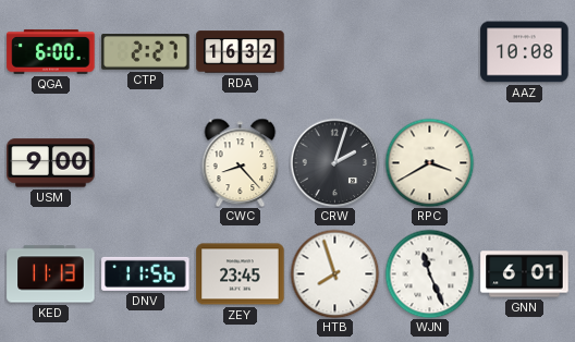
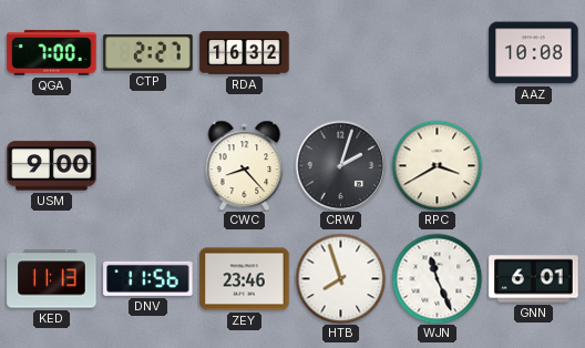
QGA: 6:00 -> 7:00
ZEY: 23:45 -> 23:46
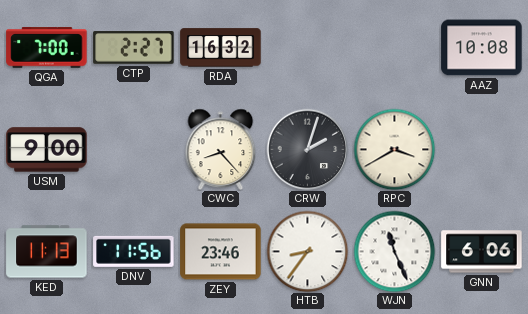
HTB: 7:57 -> 8:36
GNN: 6:01 -> 6:06
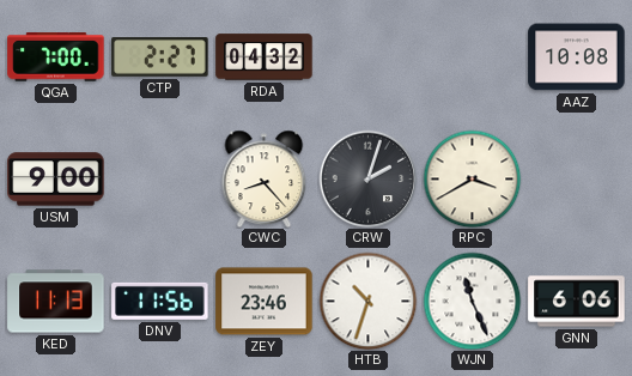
RDA: 16:32 -> 04:32
HTB: 8:36 -> 10:33
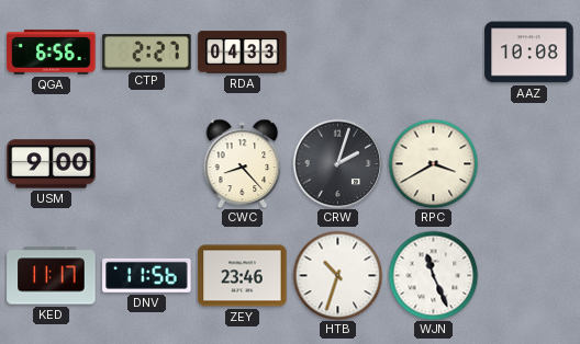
QGA: 7:00 -> 6:56
RDA: 04:32 -> 04:33
KED: 11:13 -> 11:17
GNN: 6:06 -> none
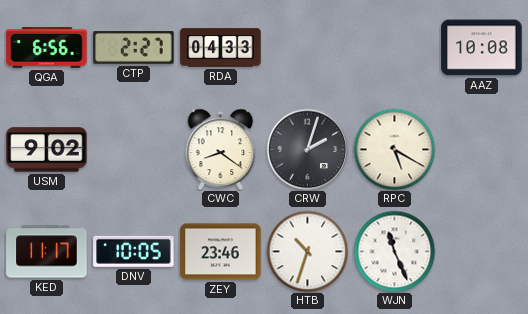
USM: 9:00 -> 9:02
CWC: 8:23 -> 8:21
RPC: 3:40 -> 5:20
DNV: 11:56 -> 10:05
